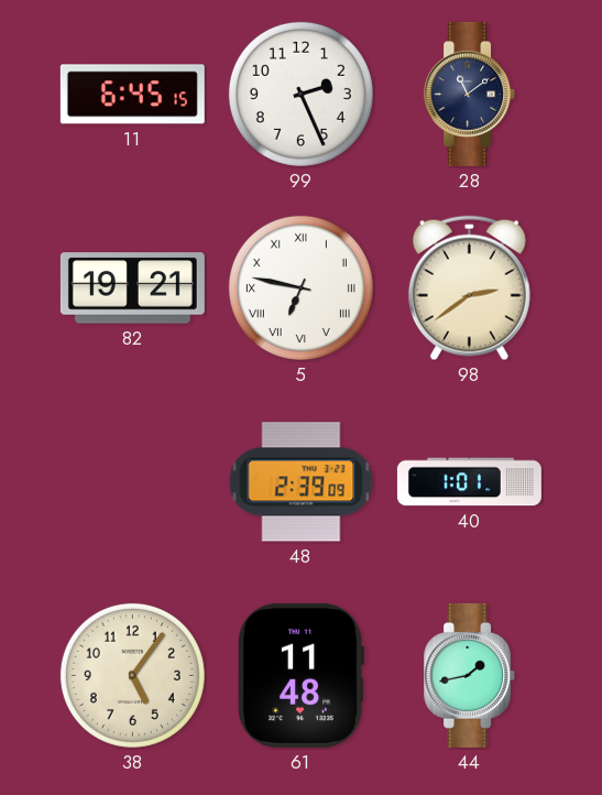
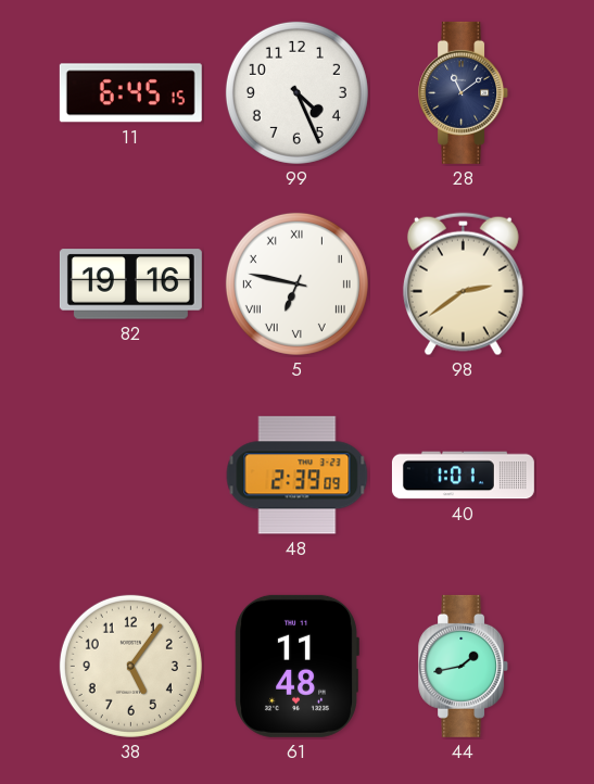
99: 2:26 -> 4:26
82: 19:21 -> 19:16
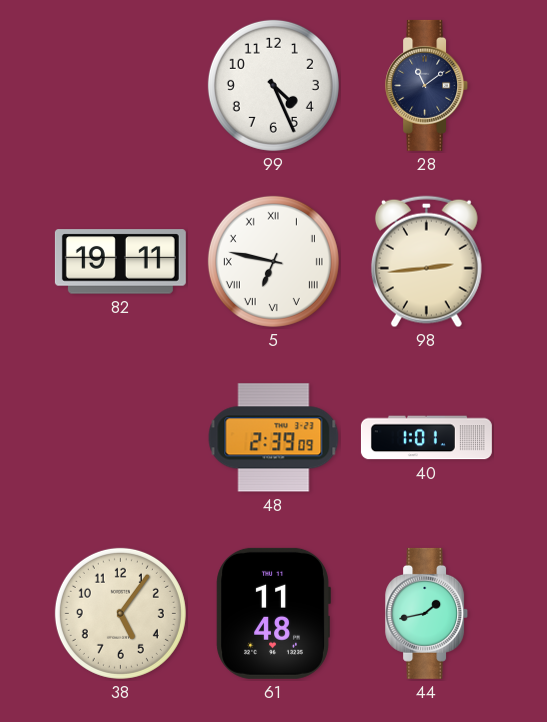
11: 6:45 -> none
82: 19:16 -> 19:11
98: 2:39 -> 2:44
